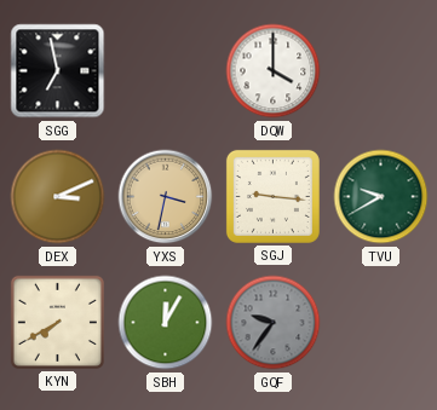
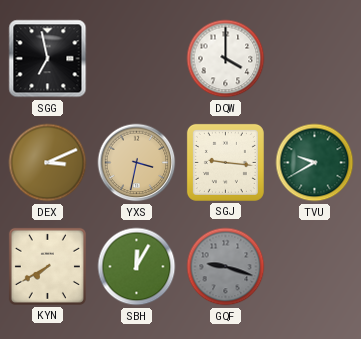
GQF: 9:36 -> 9:18
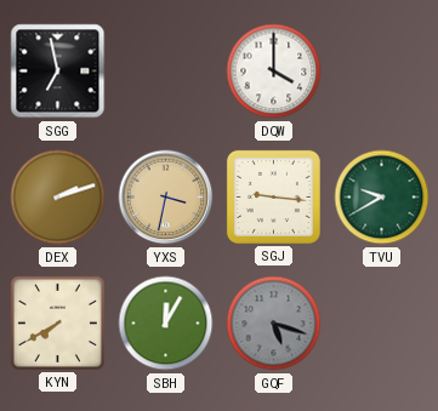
DEX: 3:11 -> 2:12
GQF: 9:18 -> 5:18
